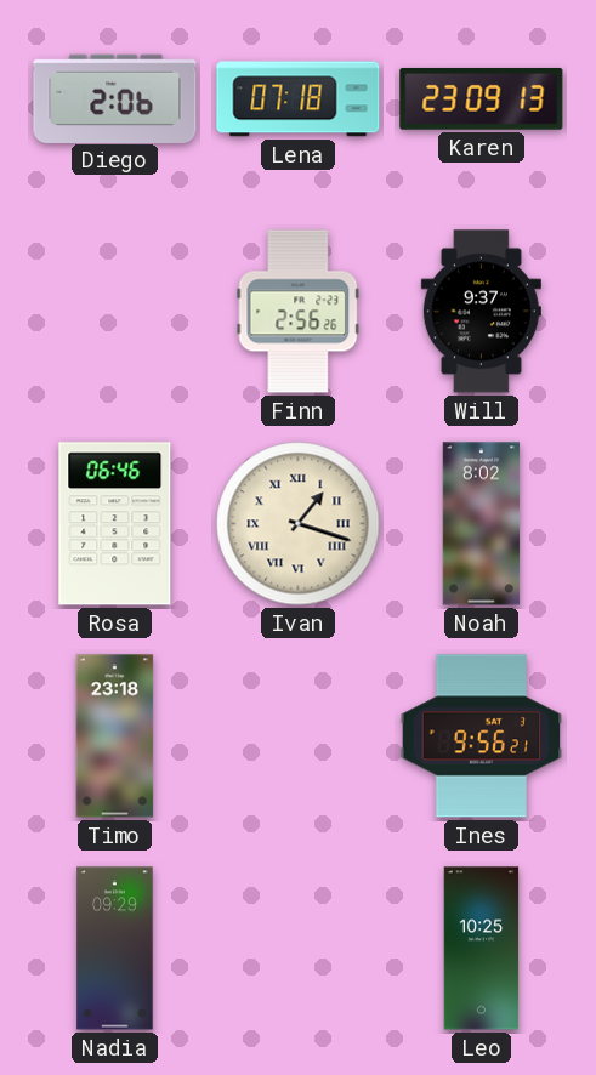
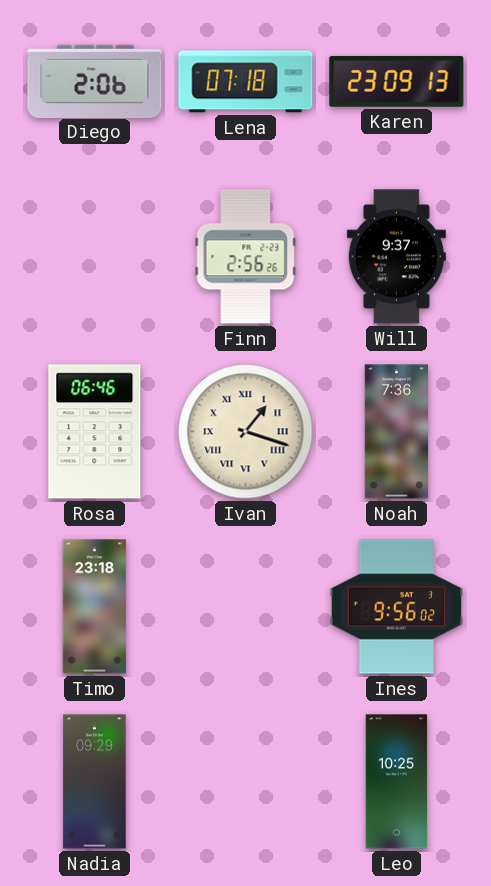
Noah: 8:02 -> 7:36
Ines: 9:56:21 -> 9:56:02
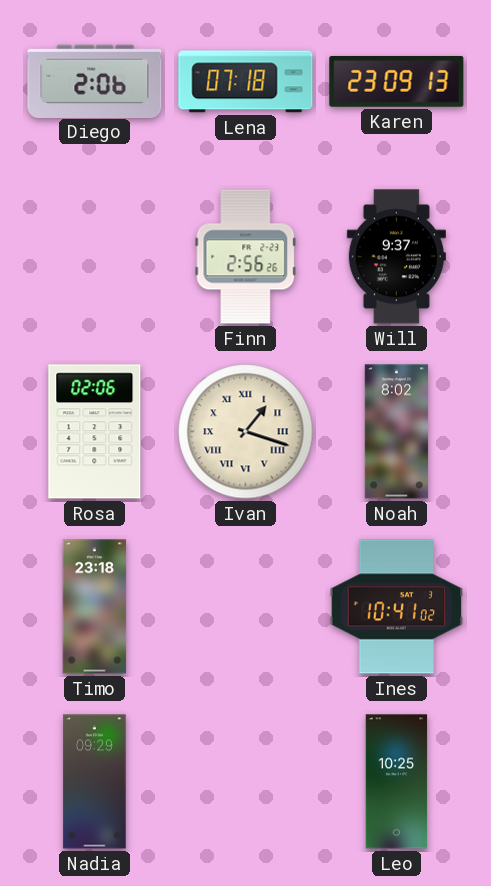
Rosa: 06:46 -> 02:06
Noah: 7:36 -> 8:02
Ines: 9:56 -> 10:41
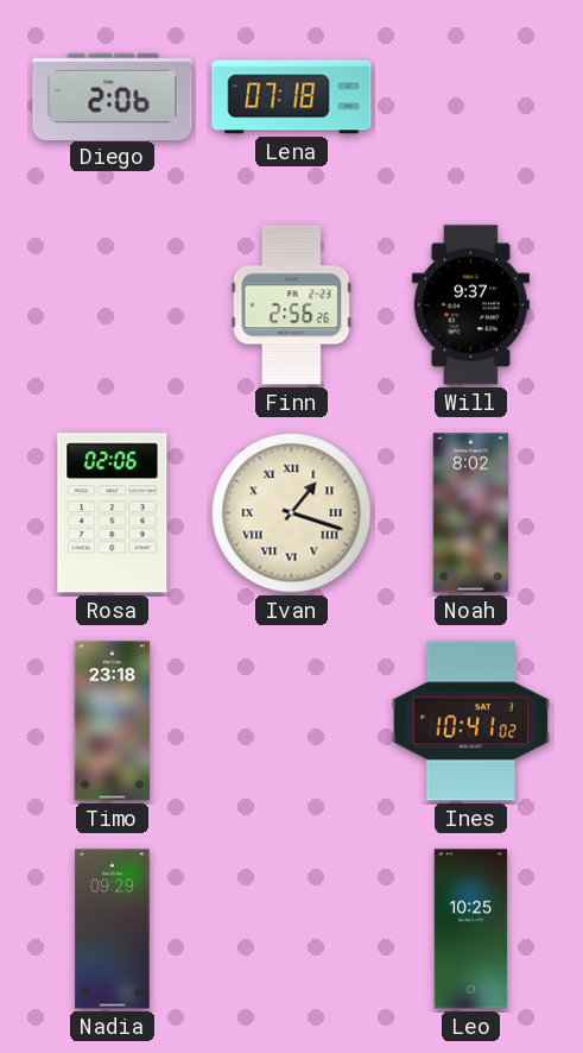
Karen: 23:09 -> none
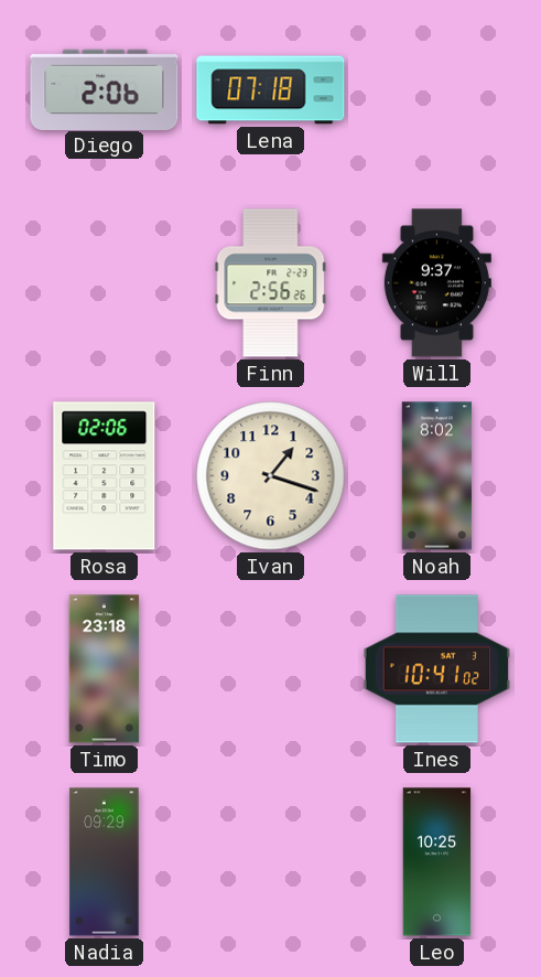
Ivan numerals: Roman -> Arabic
